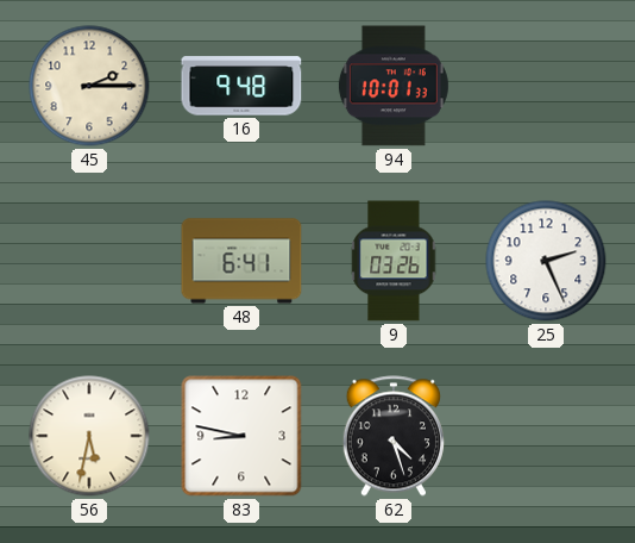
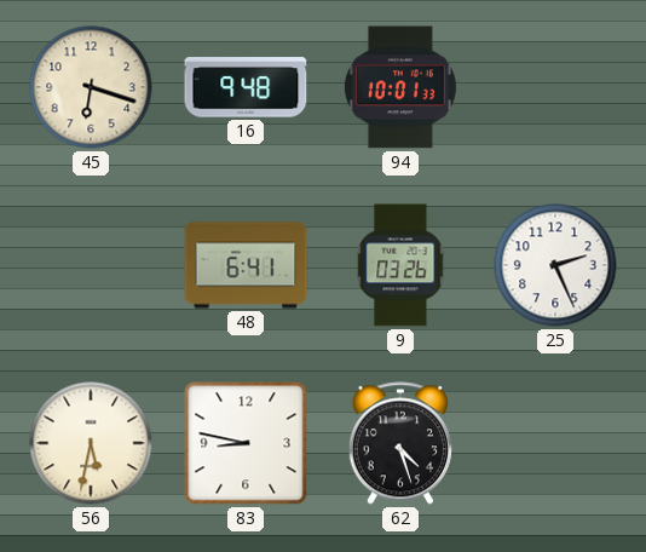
45: 2:15 -> 6:18
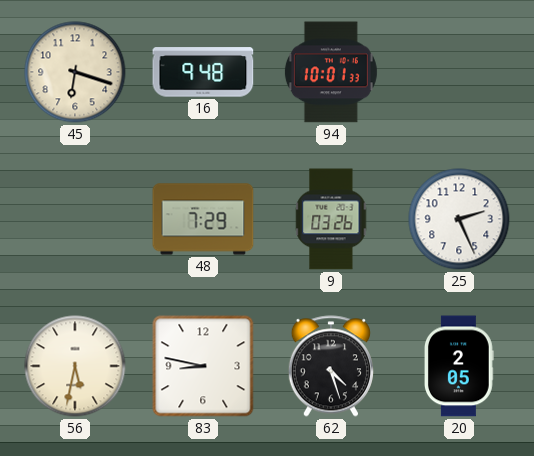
48: 6:41 -> 7:29
20: none -> 2:05
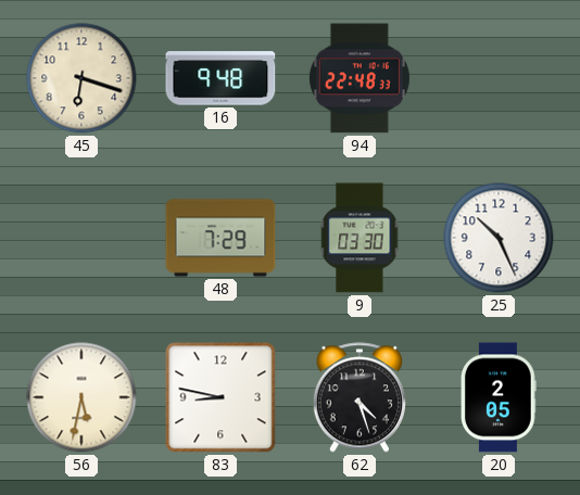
94: 10:01 -> 22:48
9: 03:26 -> 03:30
25: 2:26 -> 10:26
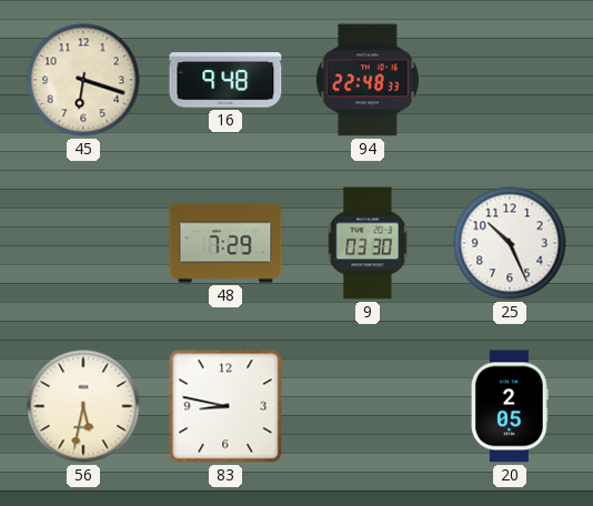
62: 4:27 -> none
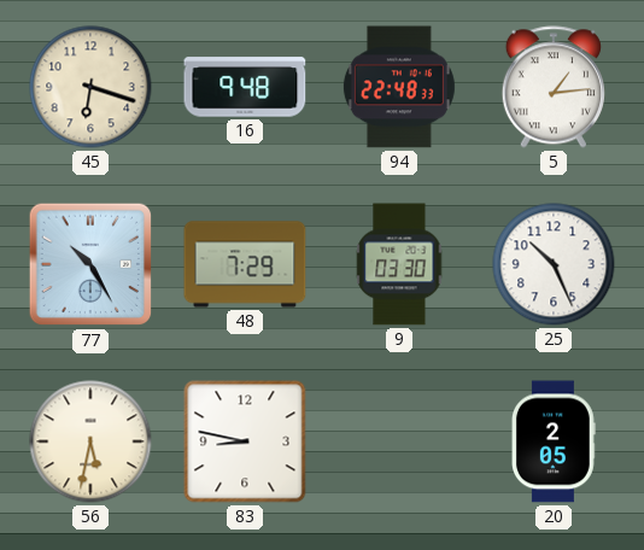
5: none -> 1:14
77: none -> 10:25
